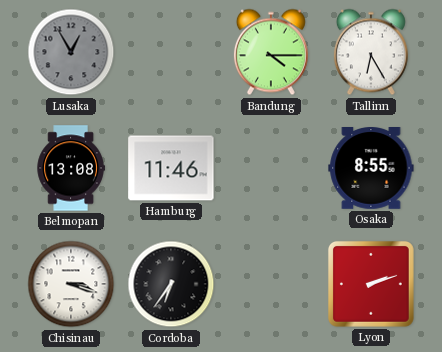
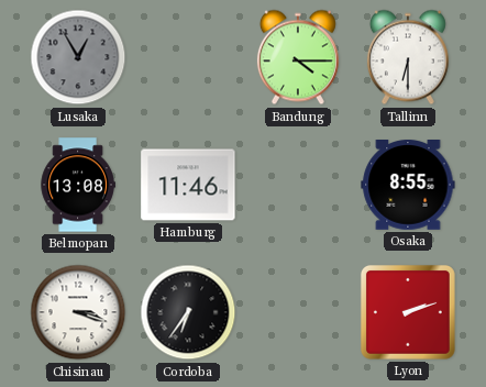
Tallinn: 6:25 -> 6:30
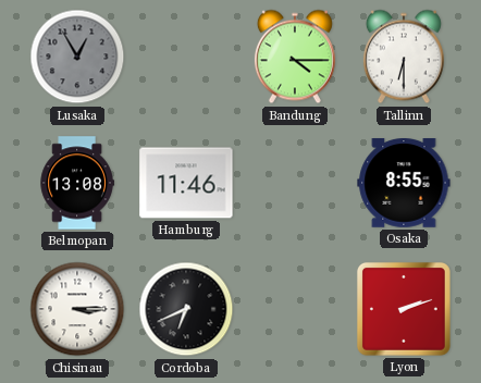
Chisinau: 3:18 -> 3:15
Cordoba: 6:36 -> 6:41
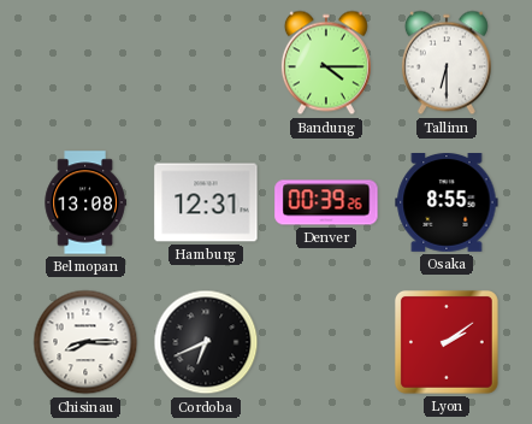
Lusaka: 12:55 -> none
Hamburg: 11:46 -> 12:31
Denver: none -> 00:39
Chisinau: 3:15 -> 8:15
Lyon: 2:12 -> 2:09
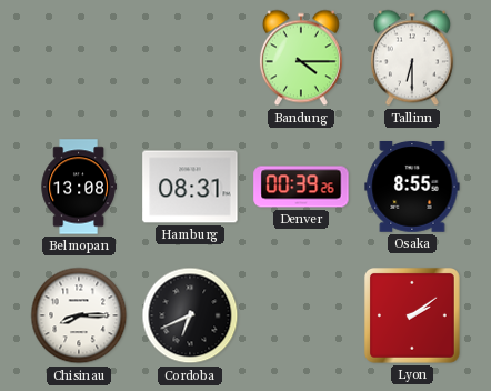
Hamburg: 12:31 -> 08:31
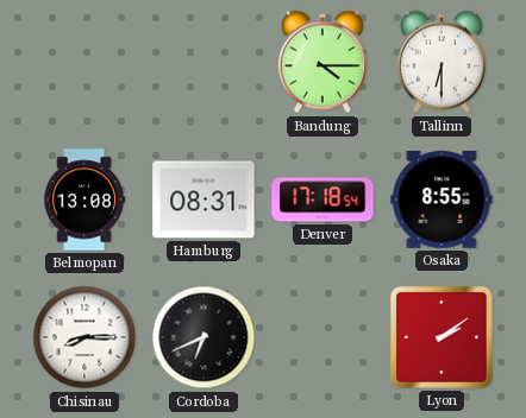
Denver: 00:39 -> 17:18
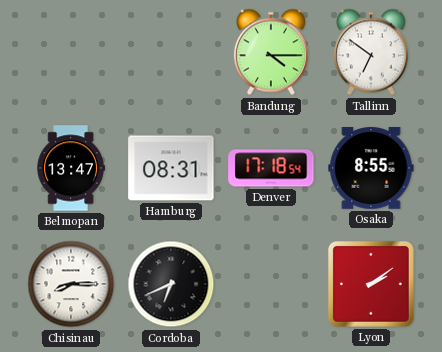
Tallinn: 6:30 -> 6:51
Belmopan: 13:08 -> 13:47
